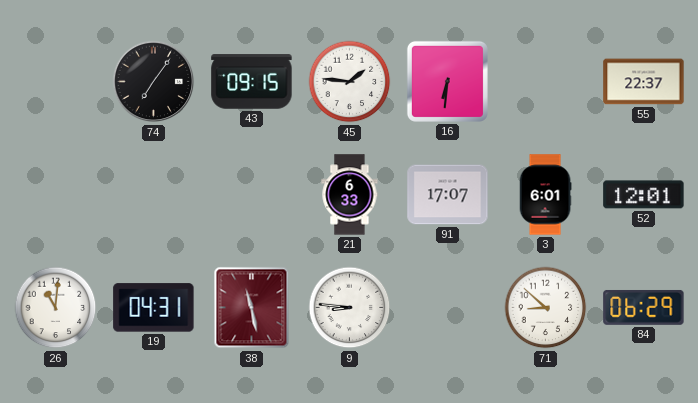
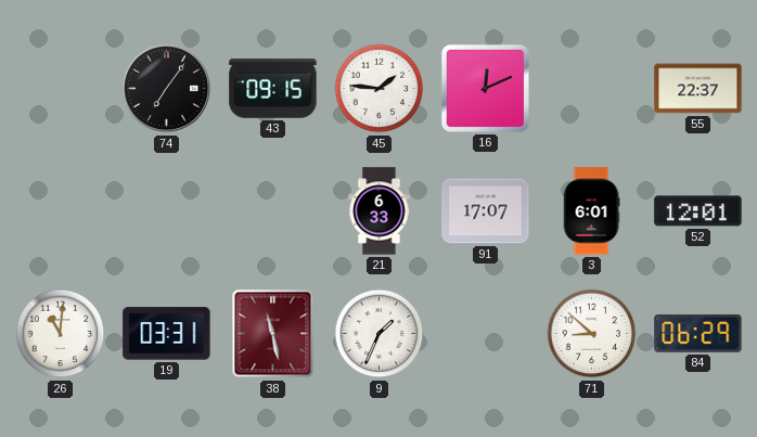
16: 6:31 -> 12:11
19: 04:31 -> 03:31
9: 8:46 -> 1:34
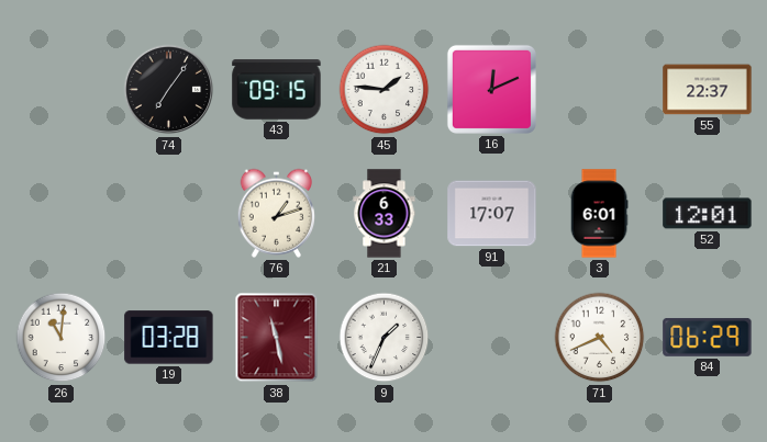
76: none -> 1:12
19: 03:31 -> 03:28
71: 8:52 -> 4:41
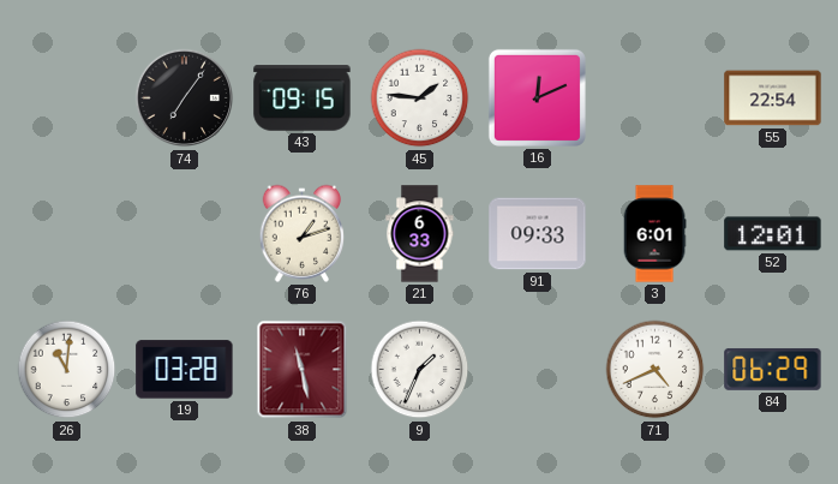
55: 22:37 -> 22:54
91: 17:07 -> 09:33
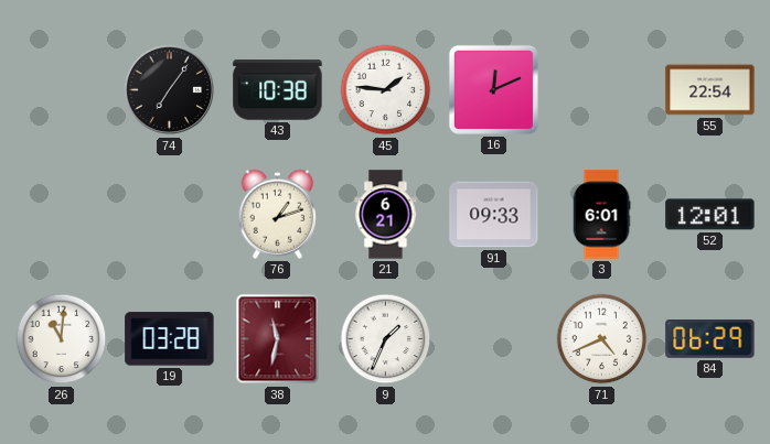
43: 09:15 -> 10:38
21: 6:33 -> 6:21
38: 11:28 -> 11:32
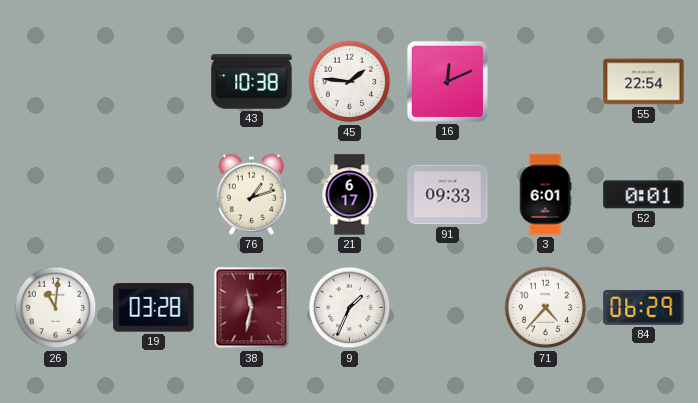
74: 7:06 -> none
21: 6:21 -> 6:17
52: 12:01 -> 0:01
71: 4:41 -> 4:37
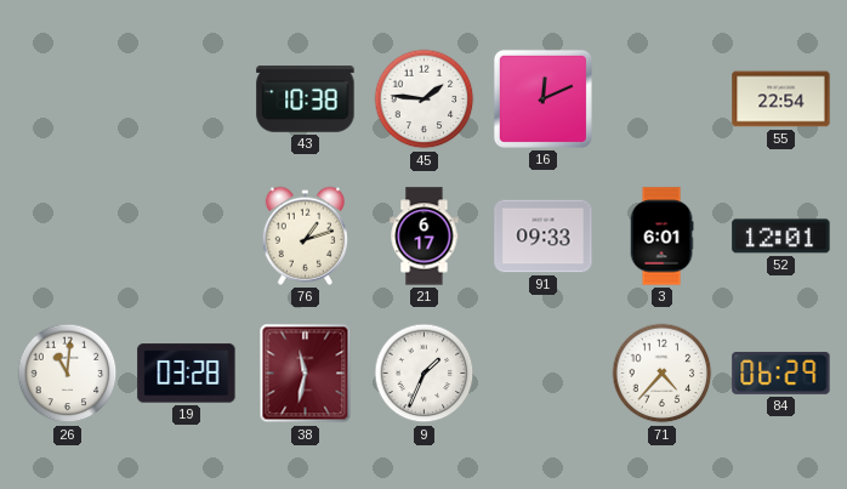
52: 0:01 -> 12:01
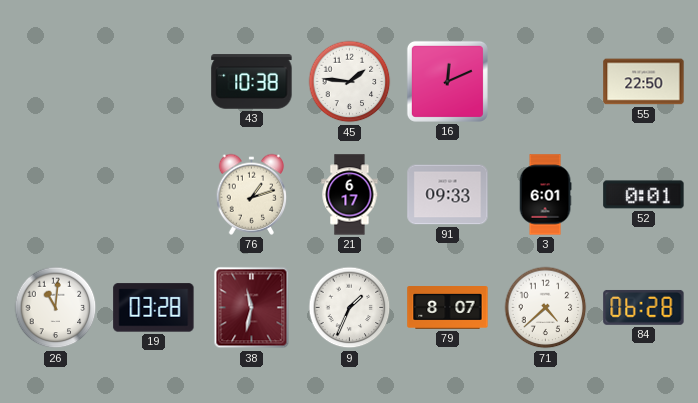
55: 22:54 -> 22:50
52: 12:01 -> 0:01
79: none -> 8:07
71: 4:37 -> 4:38
84: 06:29 -> 06:28
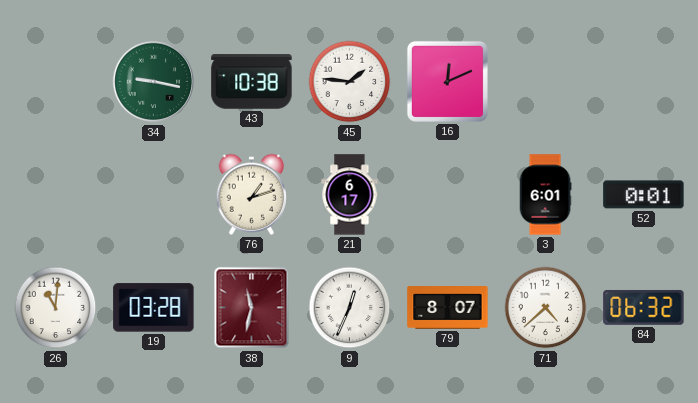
34: none -> 9:17
55: 22:50 -> none
91: 09:33 -> none
9: 1:34 -> 12:34
84: 06:28 -> 06:32
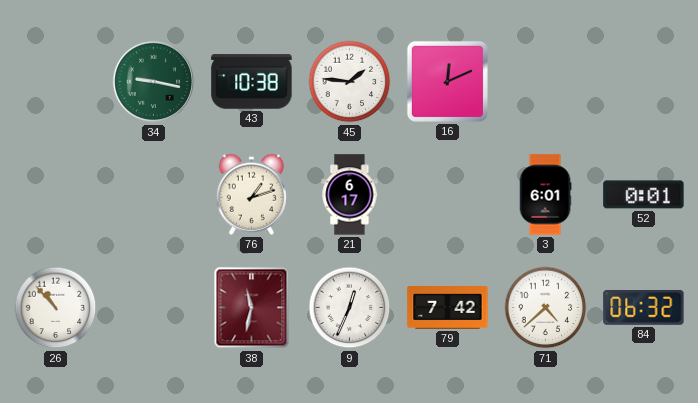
26: 11:01 -> 10:53
19: 03:28 -> none
79: 8:07 -> 7:42
